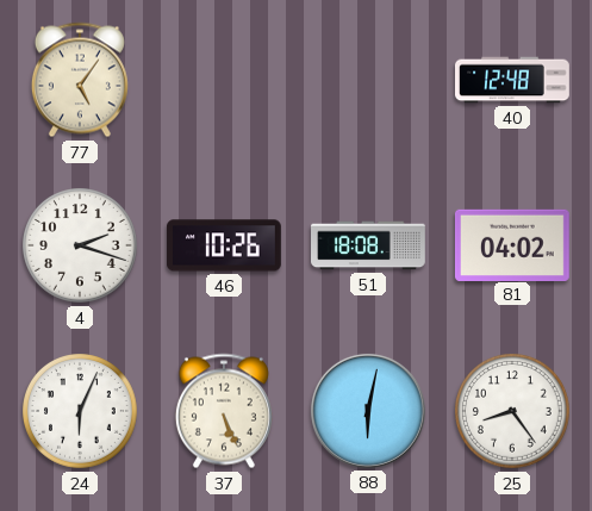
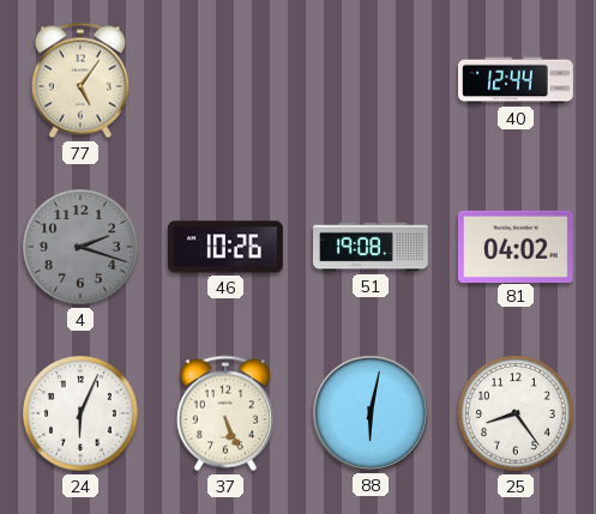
40: 12:48 -> 12:44
4 dial: white -> grey
51: 18:08 -> 19:08
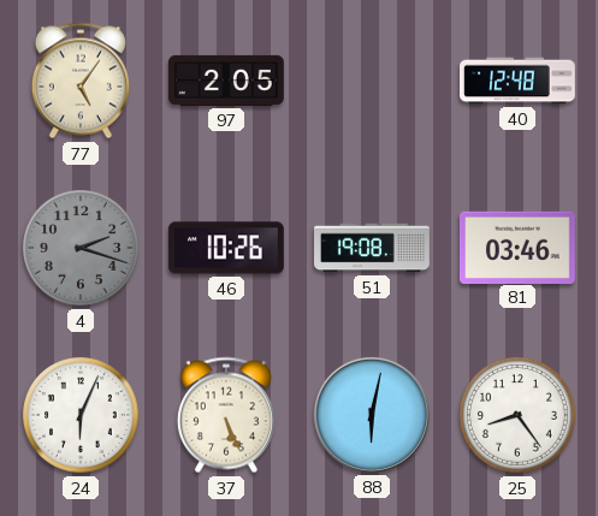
97: none -> 2:05
40: 12:44 -> 12:48
81: 04:02 -> 03:46
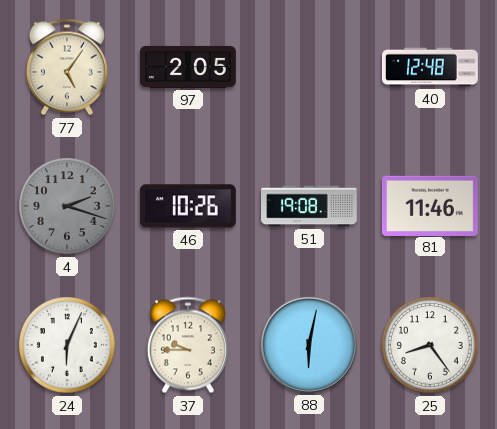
81: 03:46 -> 11:46
37: 5:26 -> 9:45
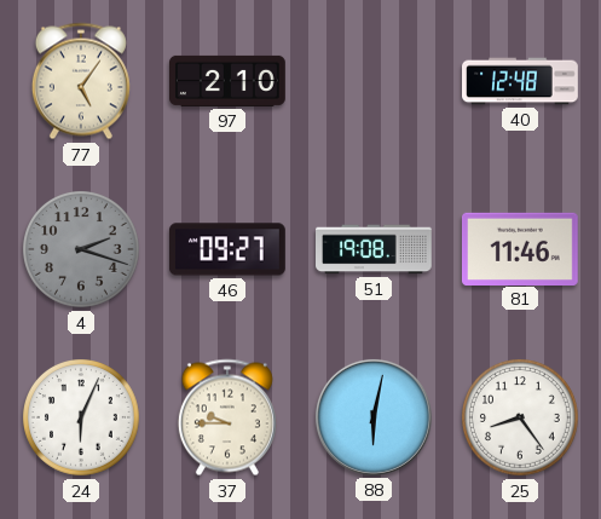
97: 2:05 -> 2:10
46: 10:26 -> 09:27
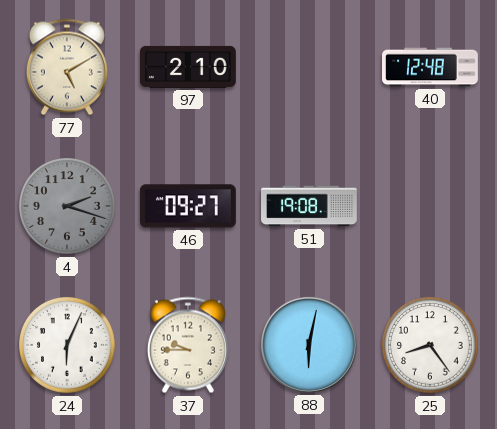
77: 5:06 -> 5:10
81: 11:46 -> none
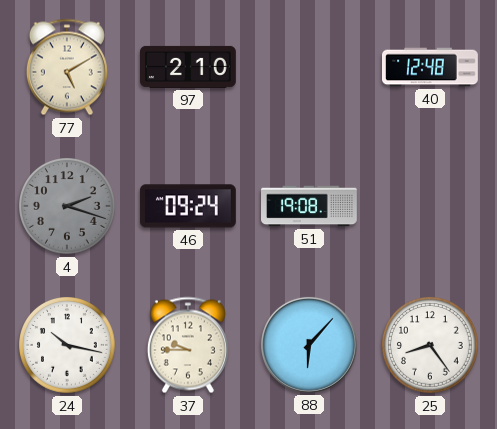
46: 09:27 -> 09:24
24: 6:04 -> 10:17
88: 6:02 -> 6:07
